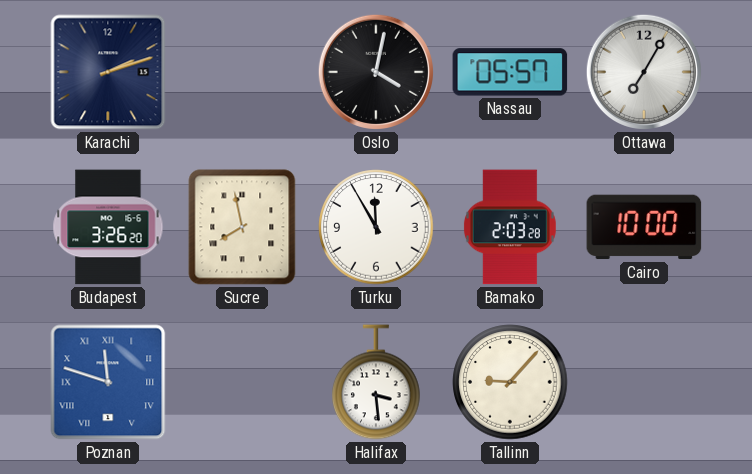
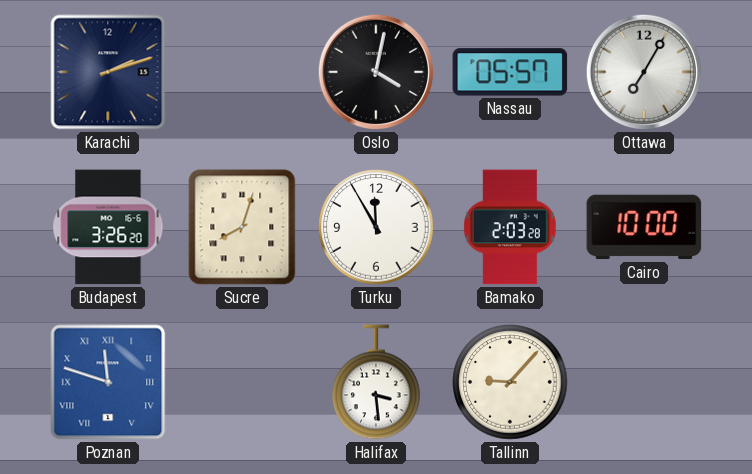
Sucre: 7:58 -> 8:03
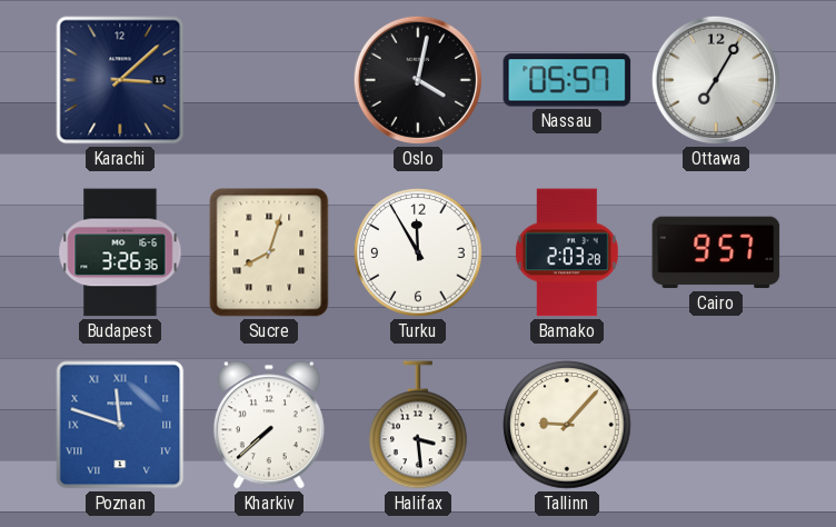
Karachi: 2:12 -> 3:08
Budapest: 3:26:20 -> 3:26:36
Cairo: 10:00 -> 9:57
Kharkiv: none -> 7:38
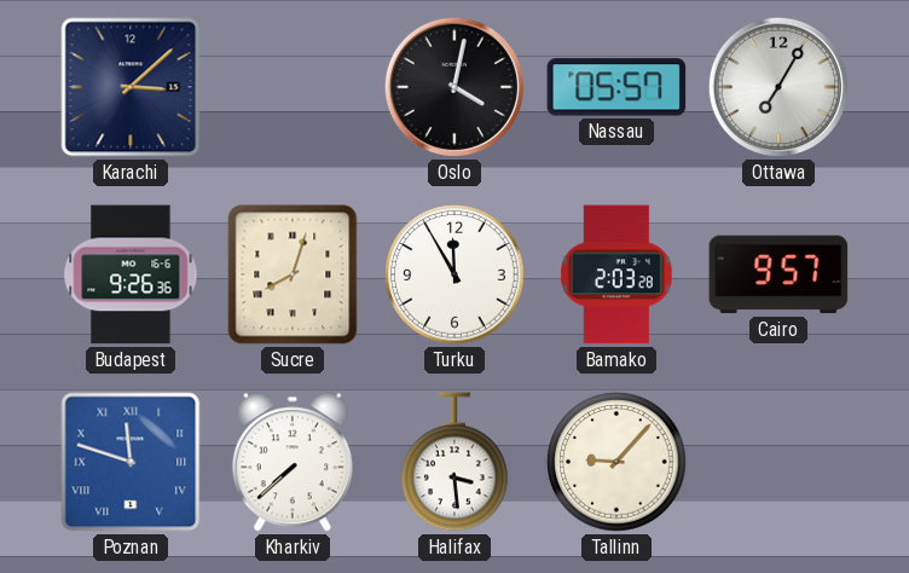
Budapest: 3:26 -> 9:26
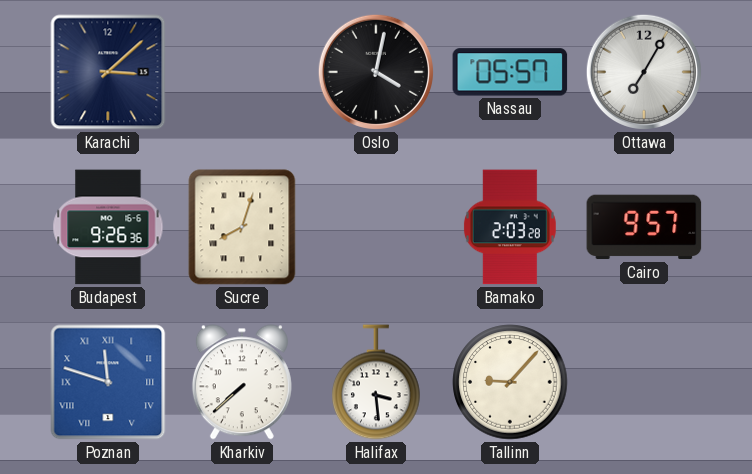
Turku: 11:55 -> none
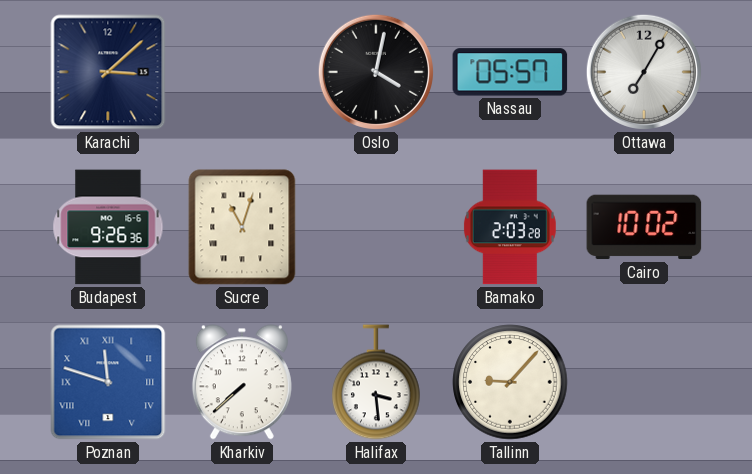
Sucre: 8:03 -> 11:03
Cairo: 9:57 -> 10:02
